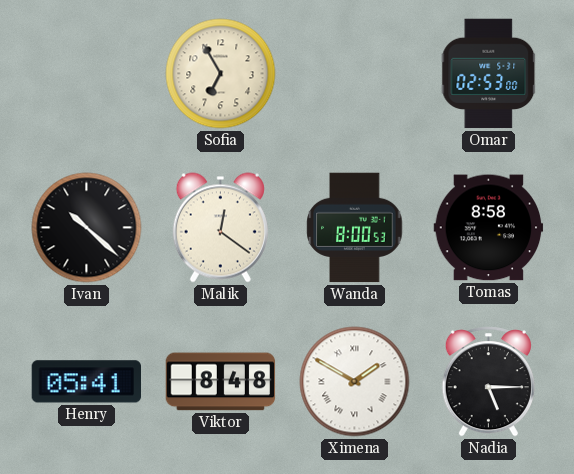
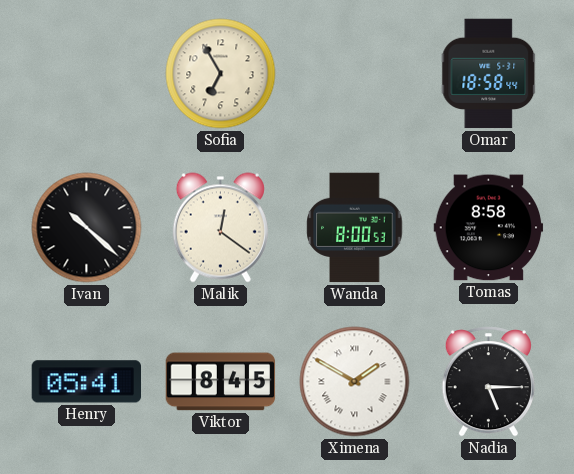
Omar: 02:53 -> 18:58
Viktor: 8:48 -> 8:45
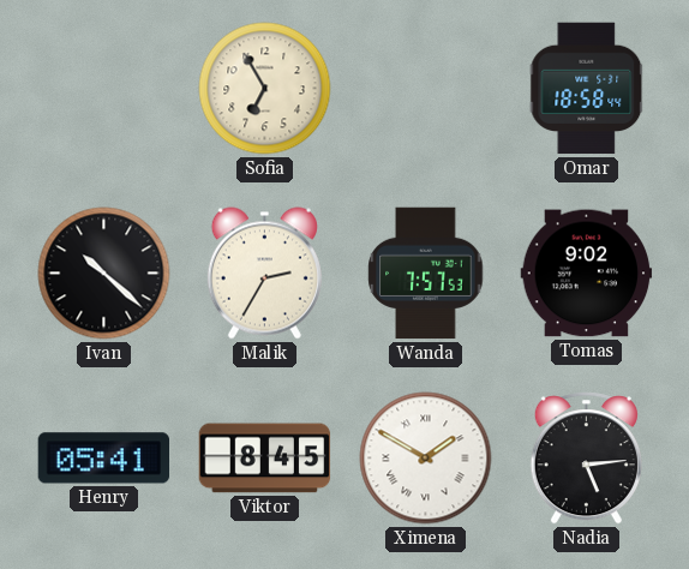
Malik: 12:21 -> 2:35
Wanda: 8:00 -> 7:57
Tomas: 8:58 -> 9:02
Nadia: 5:15 -> 5:14
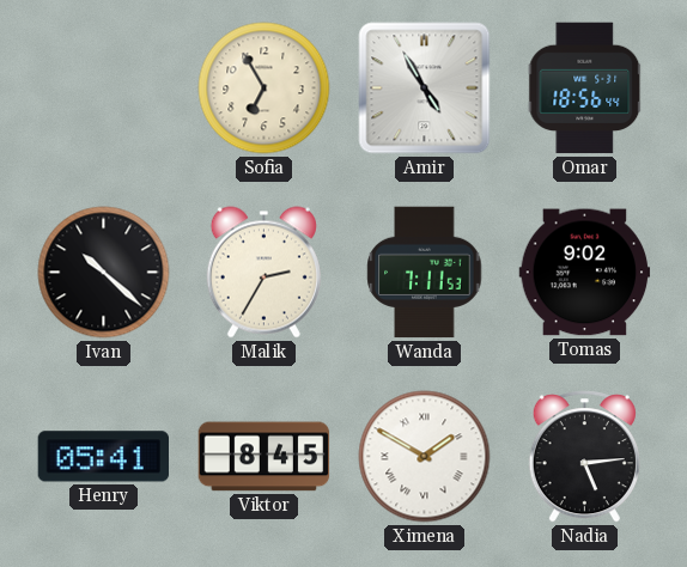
Amir: none -> 4:55
Omar: 18:58 -> 18:56
Wanda: 7:57 -> 7:11
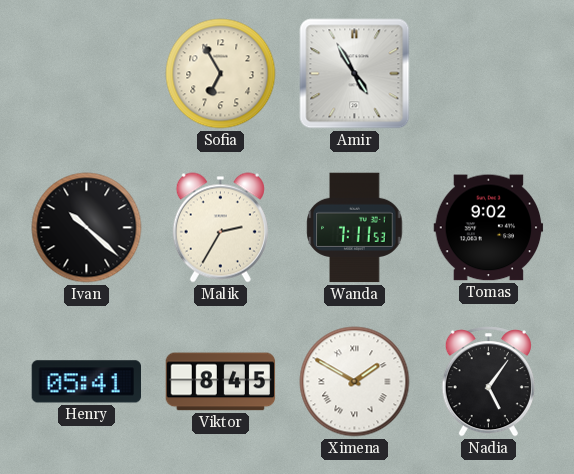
Omar: 18:56 -> none
Nadia: 5:14 -> 5:06
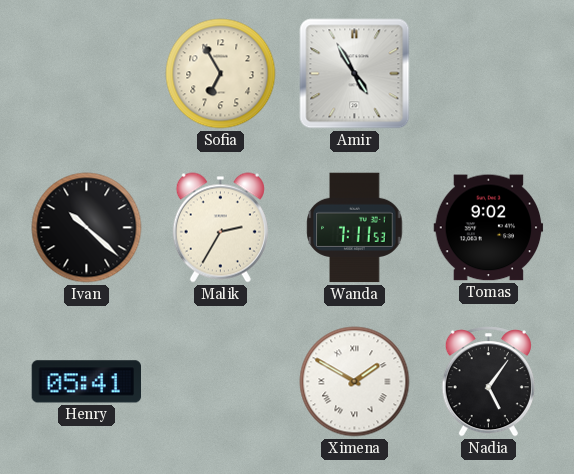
Viktor: 8:45 -> none
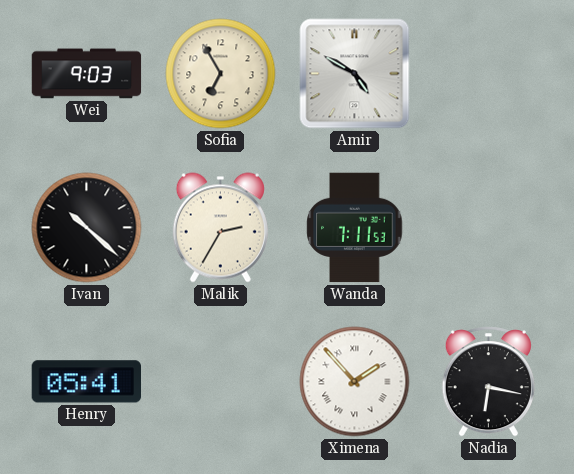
Wei: none -> 9:03
Amir: 4:55 -> 4:50
Tomas: 9:02 -> none
Ximena: 1:50 -> 1:53
Nadia: 5:06 -> 6:17
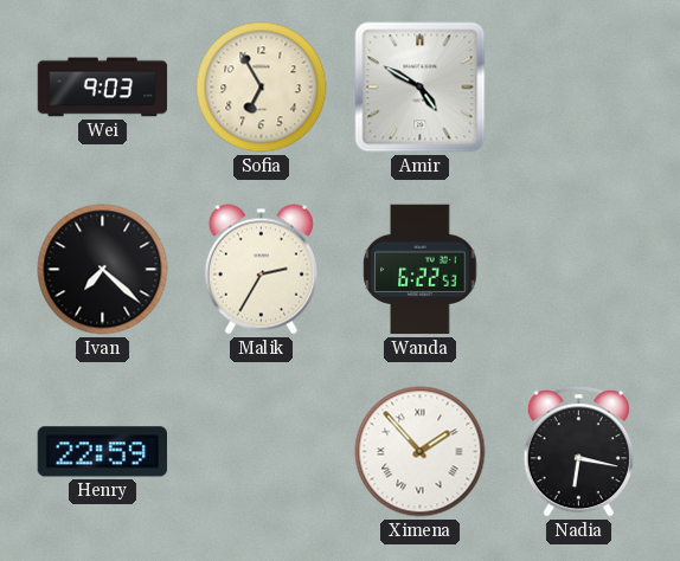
Ivan: 10:22 -> 7:22
Wanda: 7:11 -> 6:22
Henry: 05:41 -> 22:59
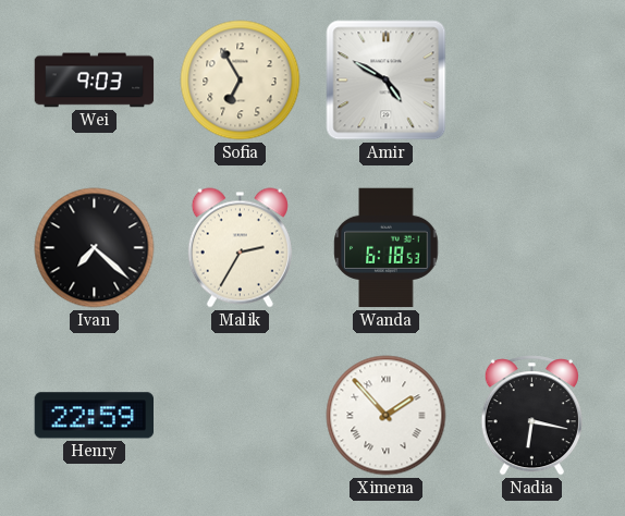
Wanda: 6:22 -> 6:18
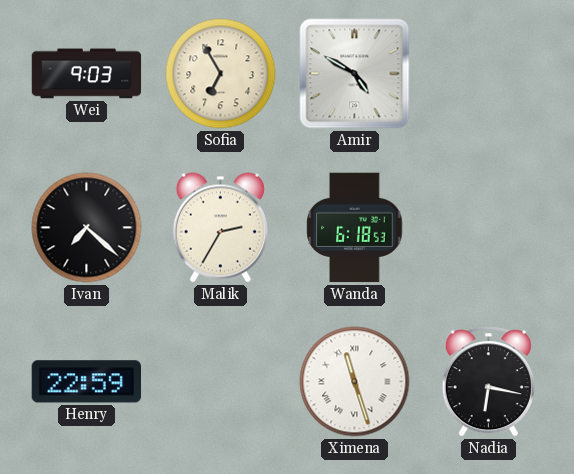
Ximena: 1:53 -> 11:27
